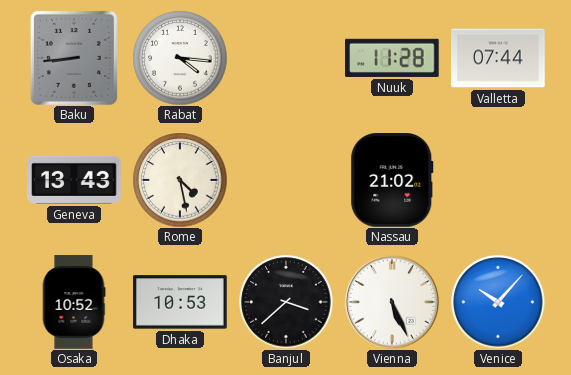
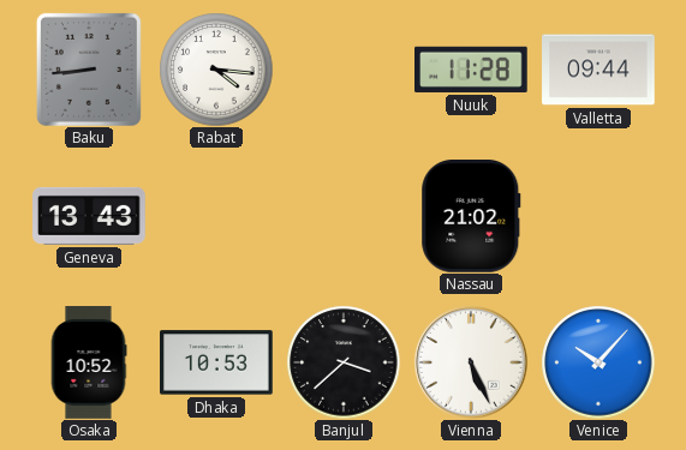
Valletta: 07:44 -> 09:44
Rome: 4:28 -> none
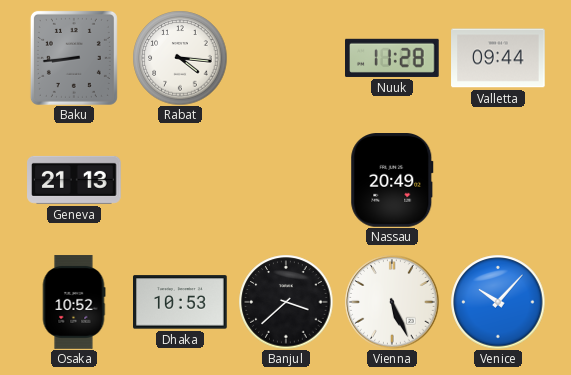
Geneva: 13:43 -> 21:13
Nassau: 21:02 -> 20:49
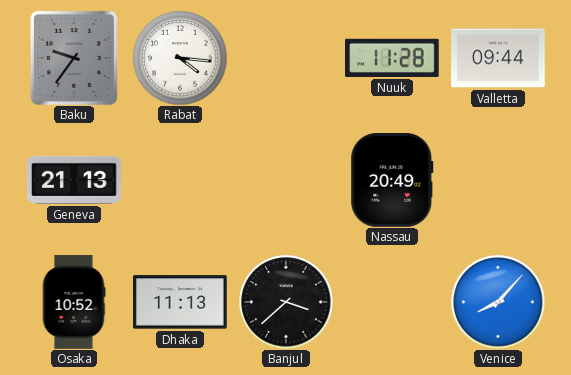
Baku: 8:44 -> 9:36
Dhaka: 10:53 -> 11:13
Vienna: 5:26 -> none
Venice: 10:07 -> 8:07
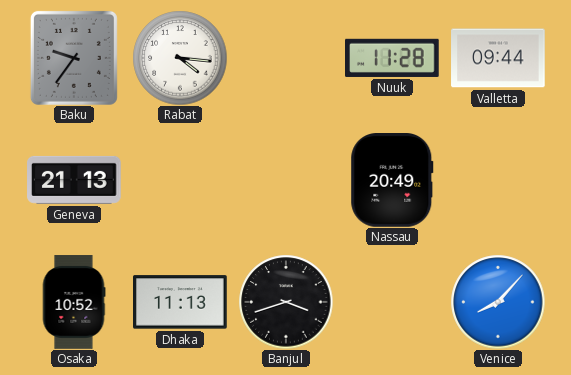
Banjul: 3:38 -> 3:42
